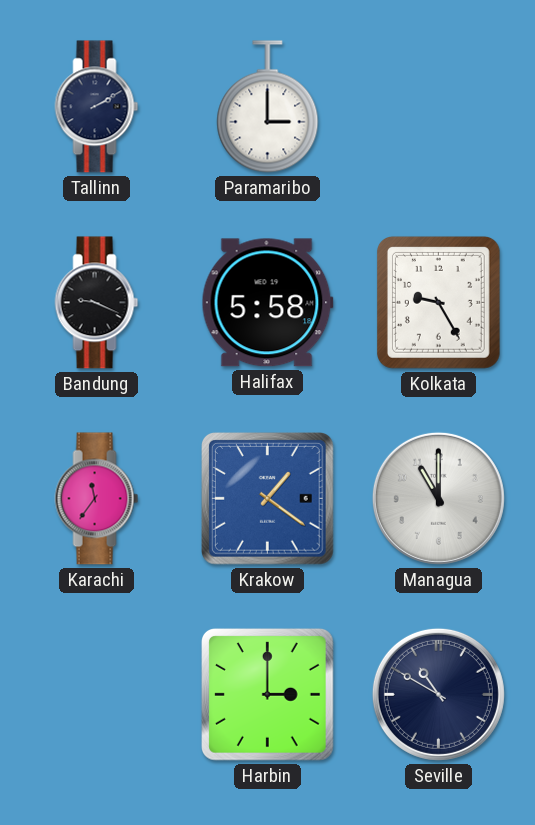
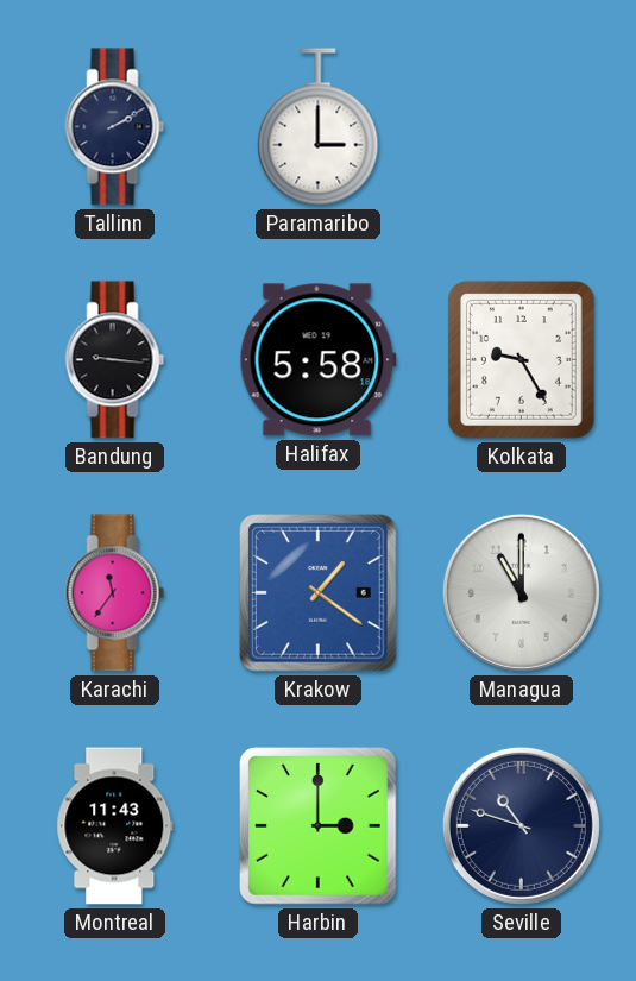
Bandung: 9:19 -> 9:16
Montreal: none -> 11:43
Seville: 10:50 -> 10:48
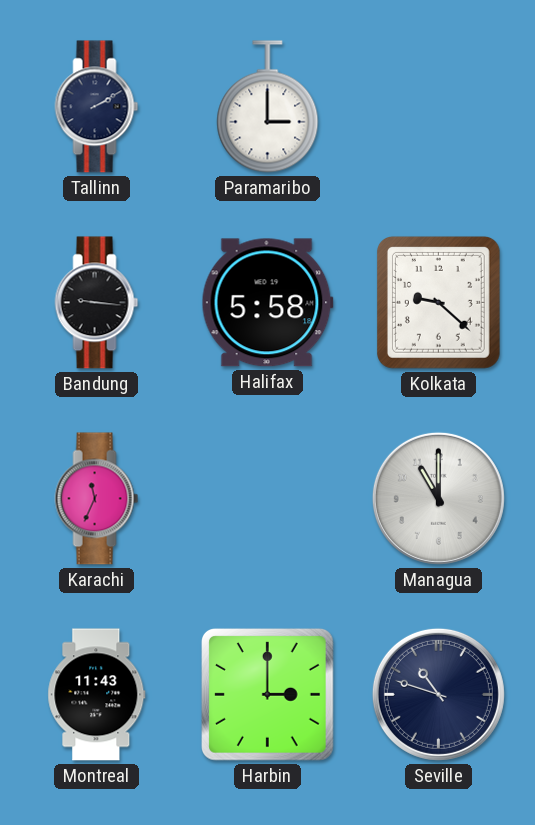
Kolkata: 9:25 -> 9:22
Karachi: 11:36 -> 11:34
Krakow: 1:21 -> none
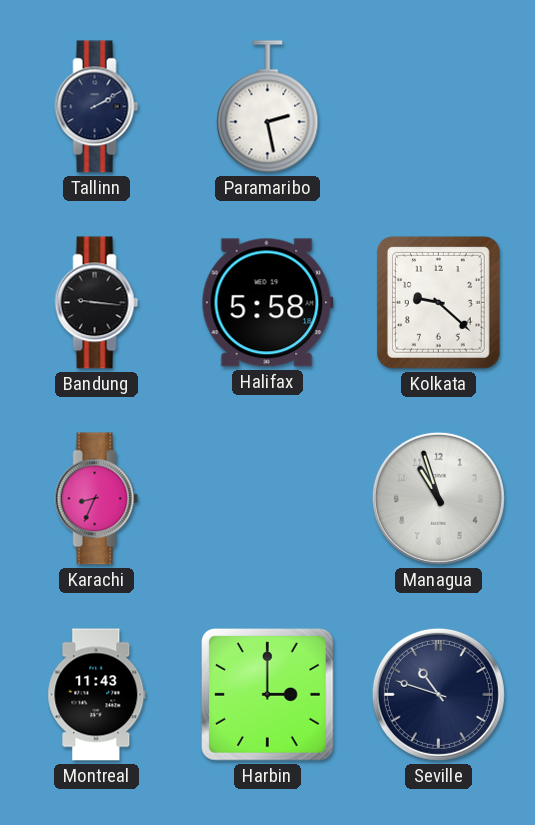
Paramaribo: 3:00 -> 2:28
Karachi: 11:34 -> 8:34
Managua: 11:00 -> 10:57
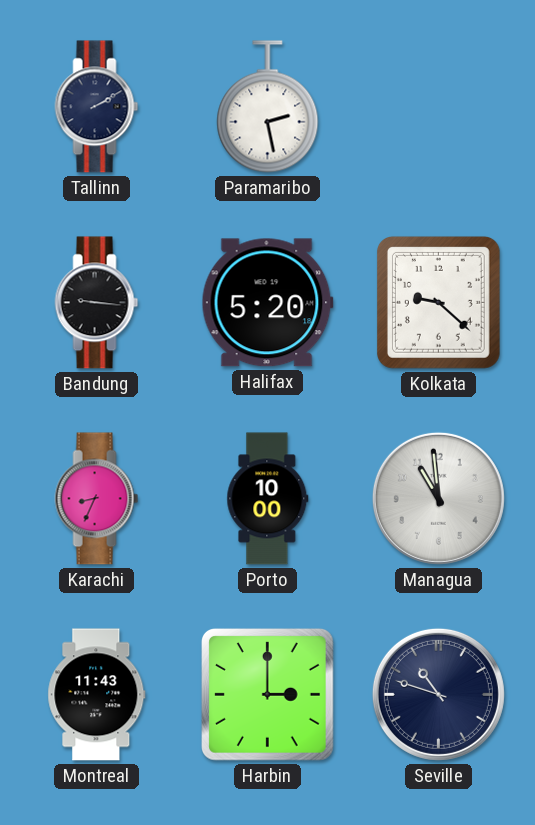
Halifax: 5:58 -> 5:20
Porto: none -> 10:00
Managua: 10:57 -> 10:59
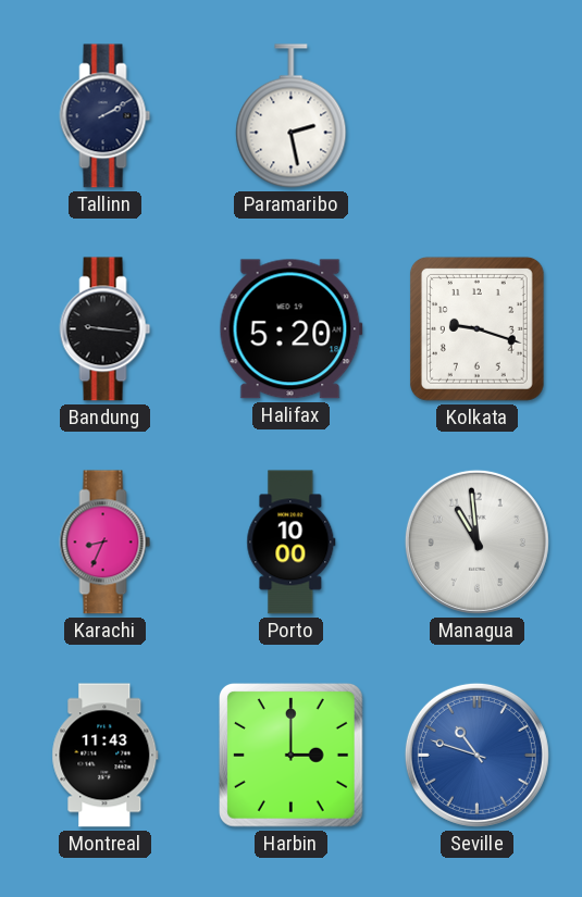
Kolkata: 9:22 -> 9:18
Seville dial: navy -> blue
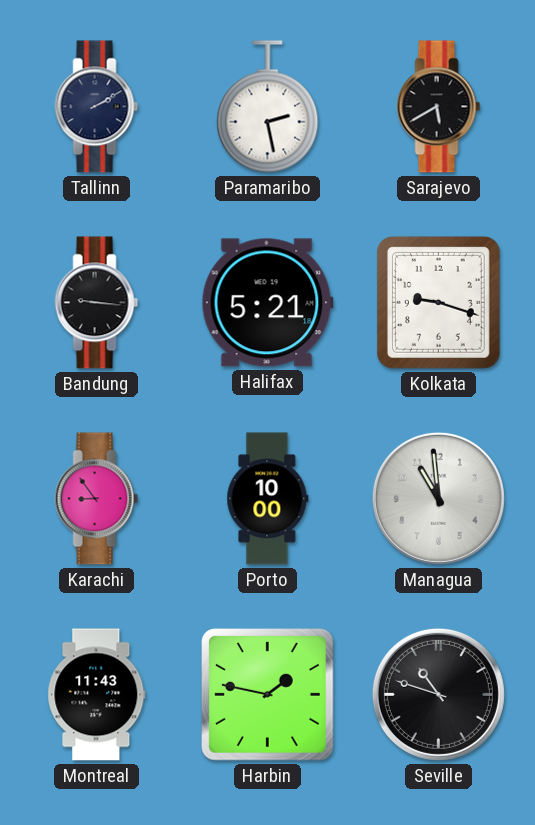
Sarajevo: none -> 5:40
Halifax: 5:20 -> 5:21
Karachi: 8:34 -> 8:54
Harbin: 3:00 -> 1:47
Seville dial: blue -> black
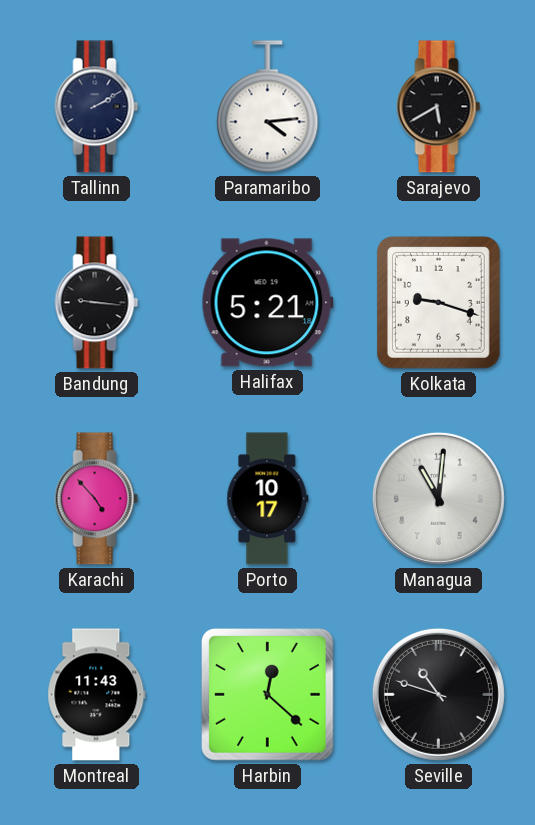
Paramaribo: 2:28 -> 4:14
Karachi: 8:54 -> 4:53
Porto: 10:00 -> 10:17
Managua: 10:59 -> 11:01
Harbin: 1:47 -> 12:22
